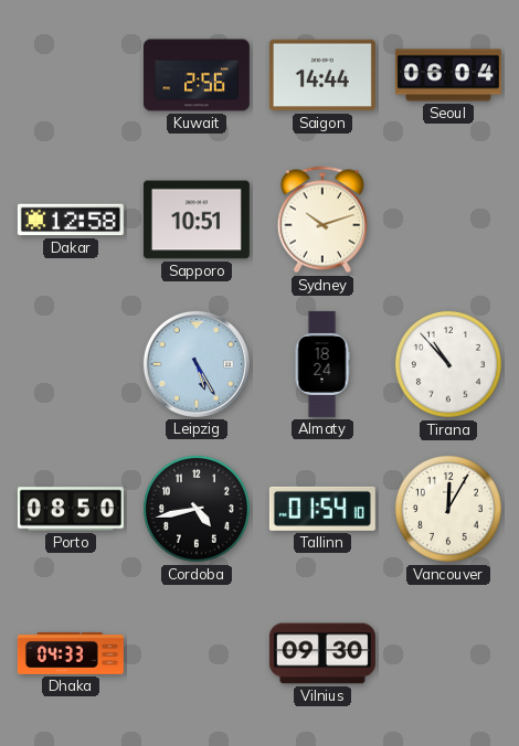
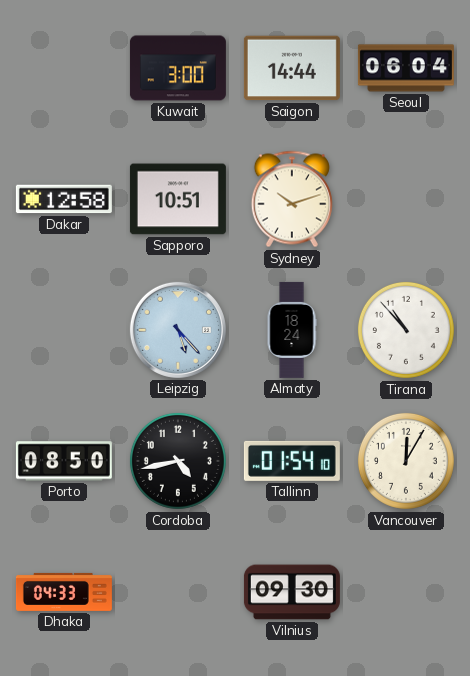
Kuwait: 2:56 -> 3:00
Leipzig: 5:25 -> 5:23
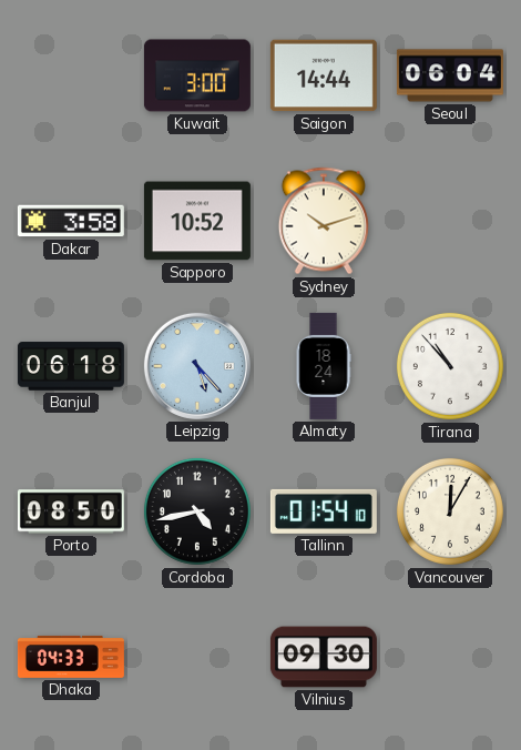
Dakar: 12:58 -> 3:58
Sapporo: 10:51 -> 10:52
Banjul: none -> 06:18
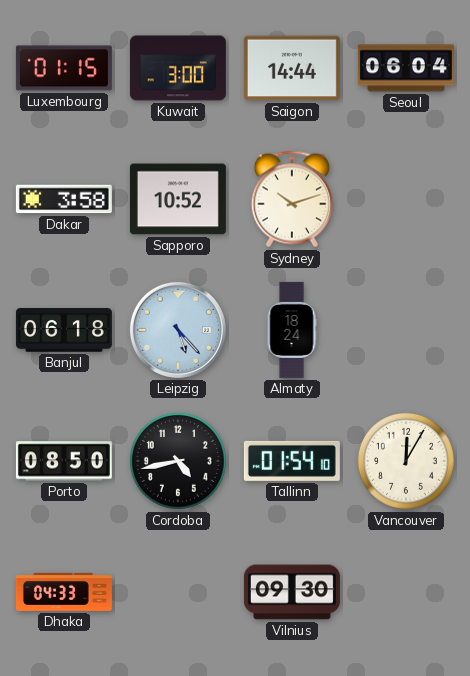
Luxembourg: none -> 01:15
Tirana: 10:53 -> none
